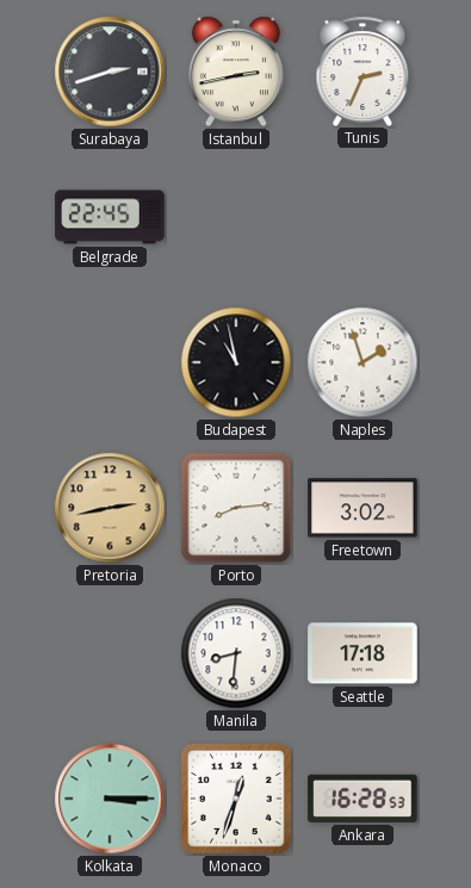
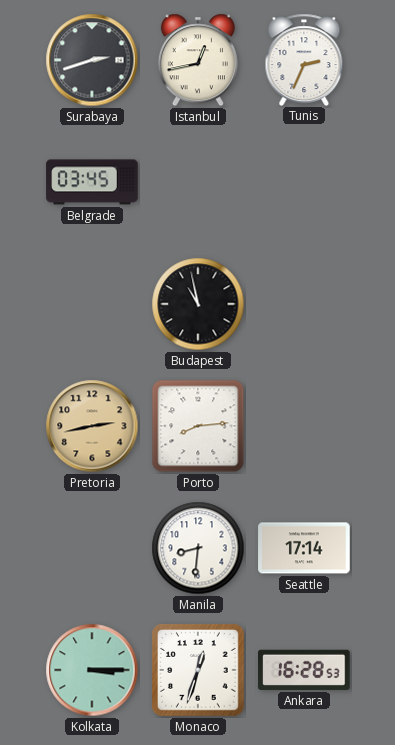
Istanbul: 2:43 -> 12:43
Belgrade: 22:45 -> 03:45
Naples: 1:57 -> none
Freetown: 3:02 -> none
Seattle: 17:18 -> 17:14
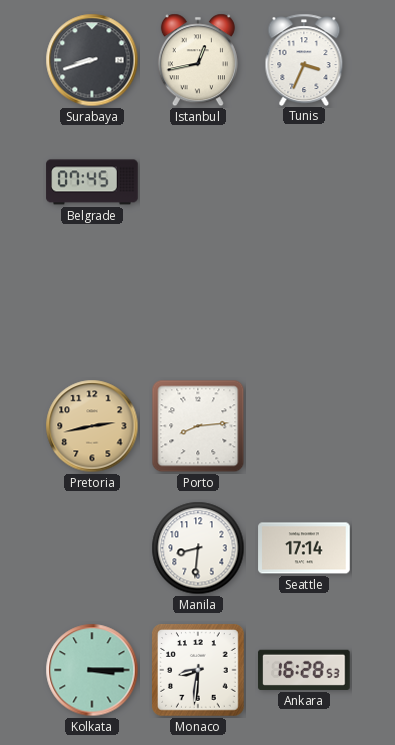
Surabaya: 2:42 -> 8:42
Tunis: 2:34 -> 3:34
Belgrade: 03:45 -> 07:45
Budapest: 10:58 -> none
Monaco: 12:33 -> 8:31
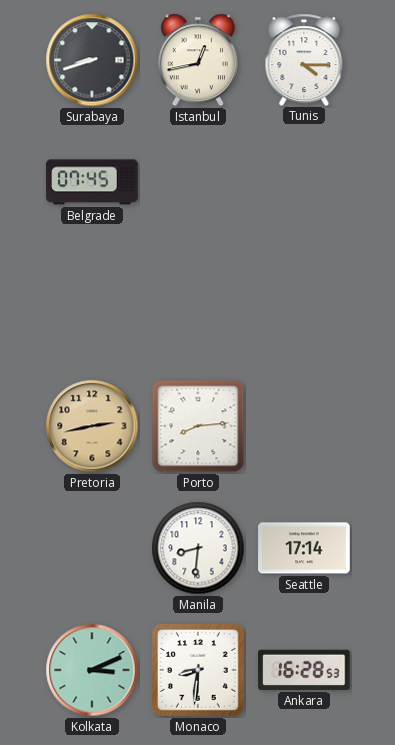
Tunis: 3:34 -> 4:15
Kolkata: 3:15 -> 3:11
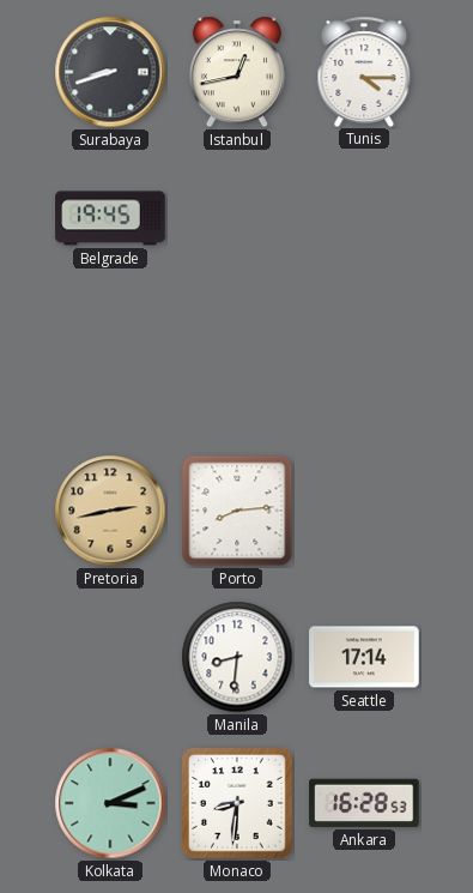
Belgrade: 07:45 -> 19:45
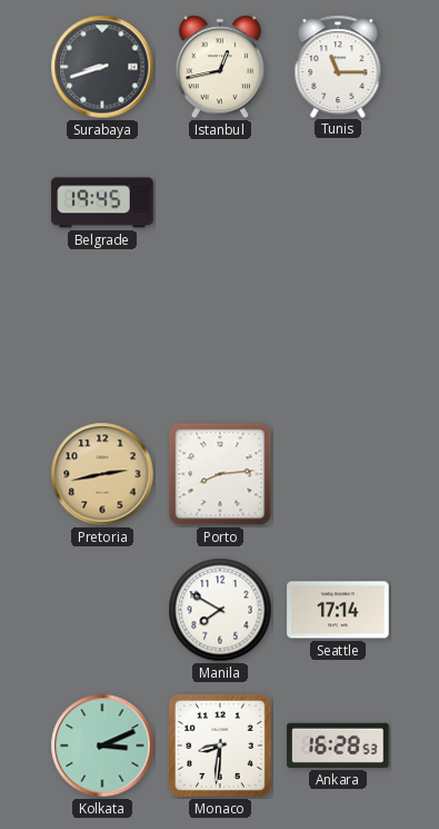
Tunis: 4:15 -> 11:15
Manila: 8:31 -> 7:50
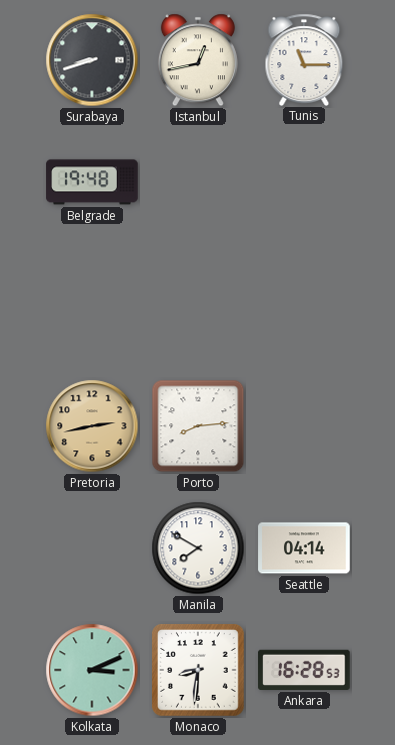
Belgrade: 19:45 -> 19:48
Seattle: 17:14 -> 04:14
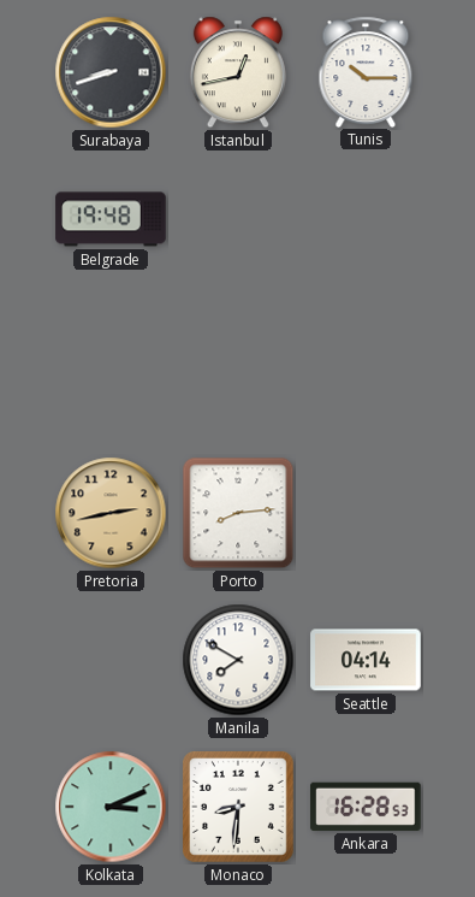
Tunis: 11:15 -> 10:15
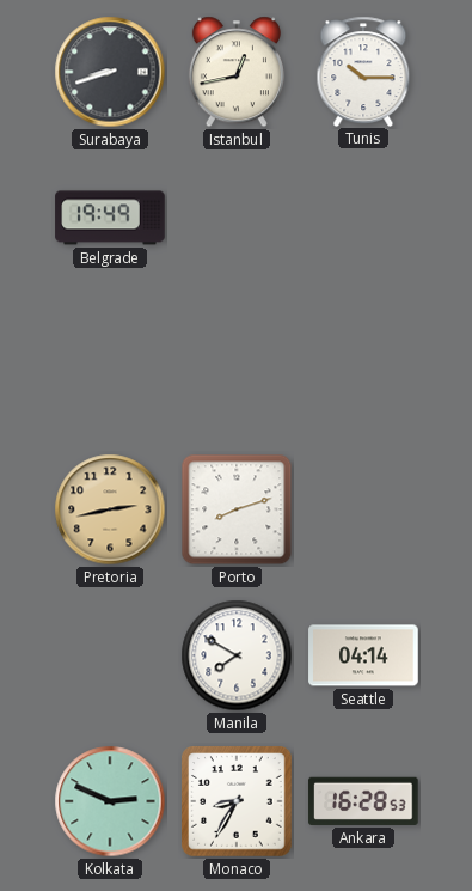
Belgrade: 19:48 -> 19:49
Porto: 8:14 -> 8:12
Kolkata: 3:11 -> 2:49
Monaco: 8:31 -> 8:35
